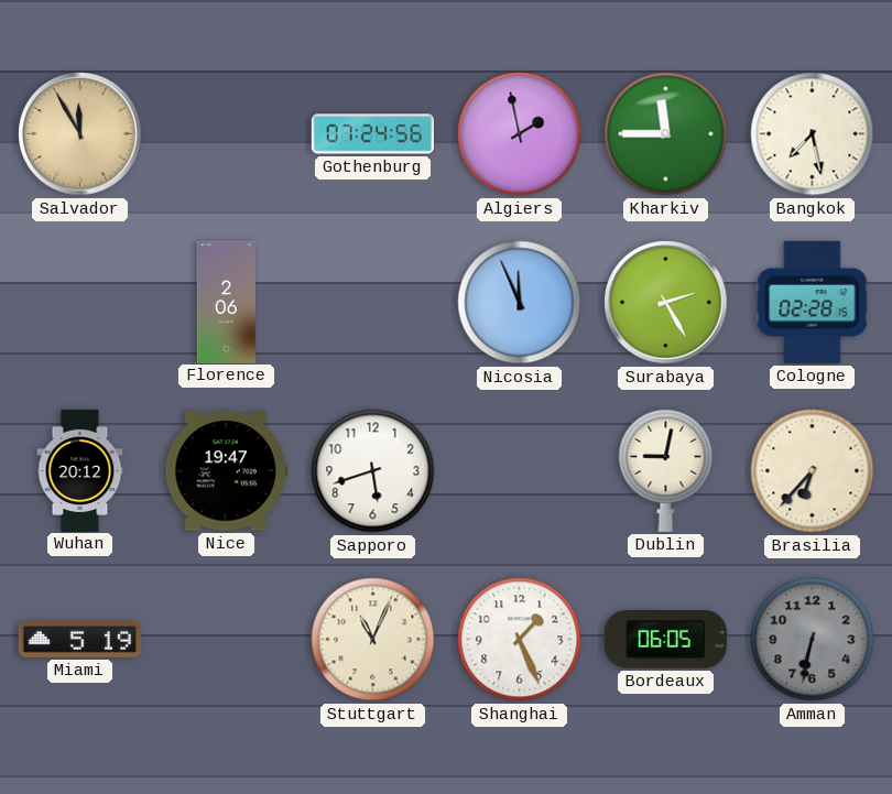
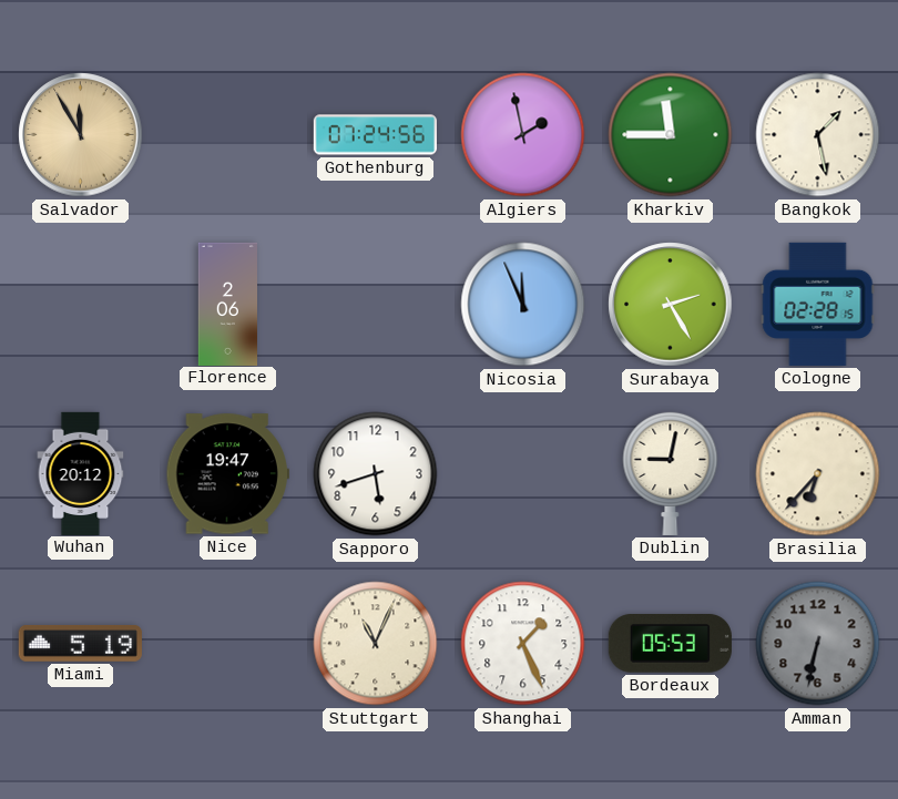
Bangkok: 7:28 -> 1:28
Bordeaux: 06:05 -> 05:53
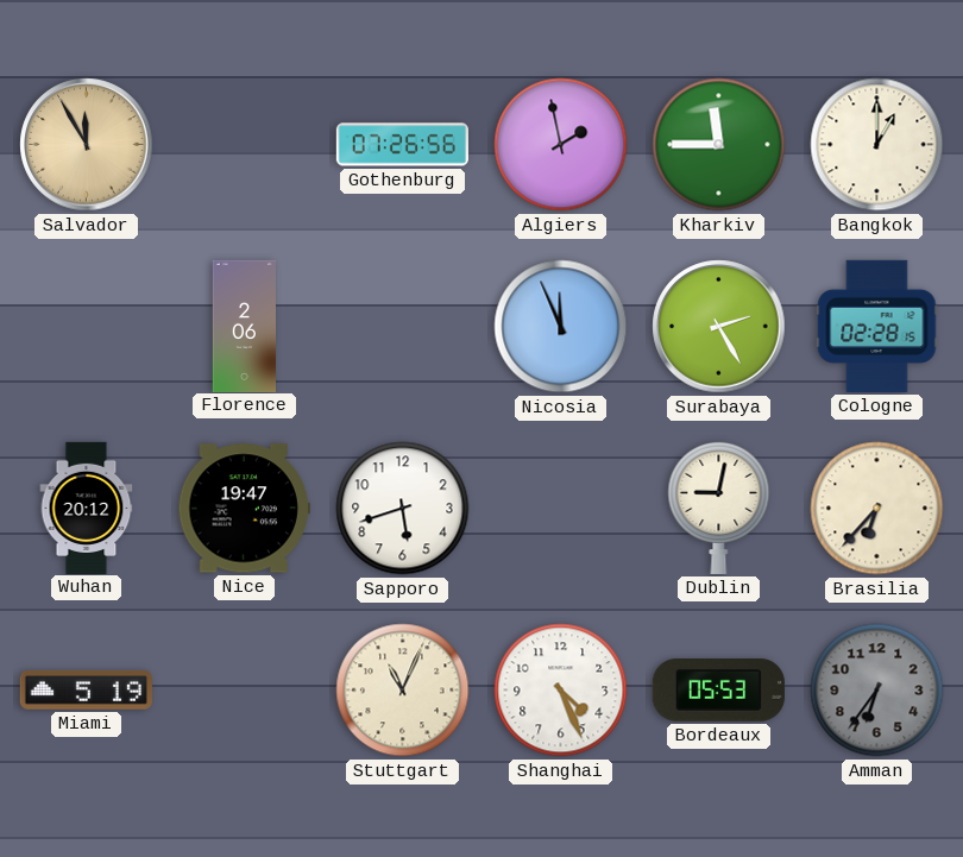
Gothenburg: 07:24 -> 07:26
Bangkok: 1:28 -> 1:00
Shanghai: 1:26 -> 4:26
Amman: 6:32 -> 6:36
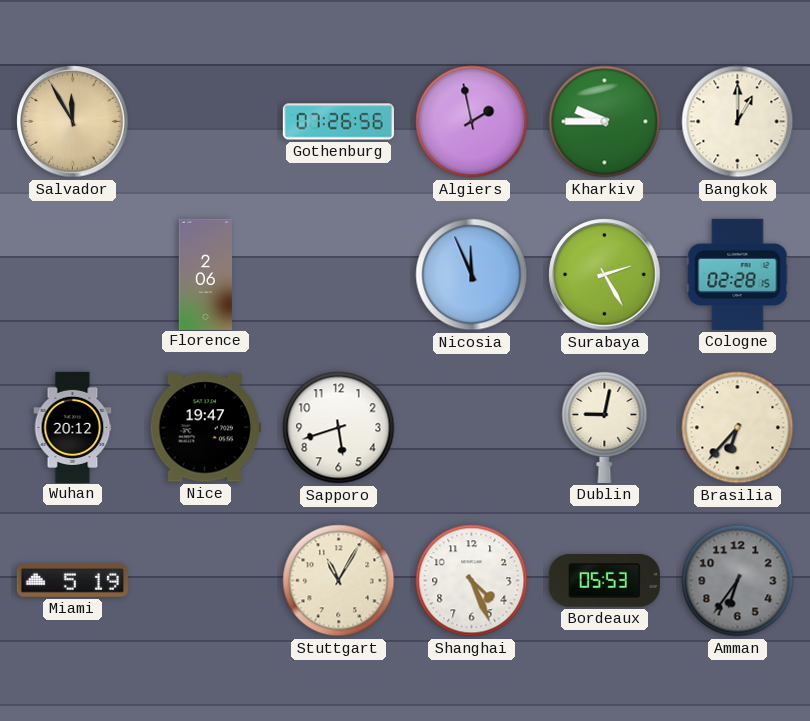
Kharkiv: 11:45 -> 9:45
Stuttgart: 11:04 -> 11:05
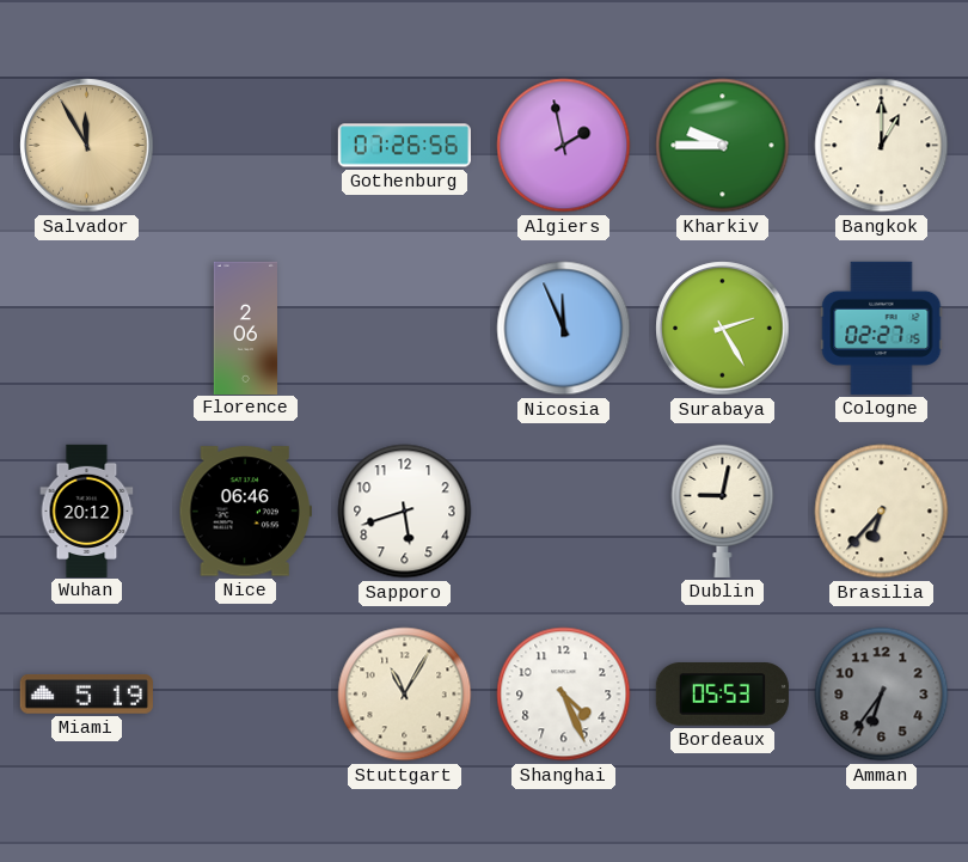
Cologne: 02:28 -> 02:27
Nice: 19:47 -> 06:46
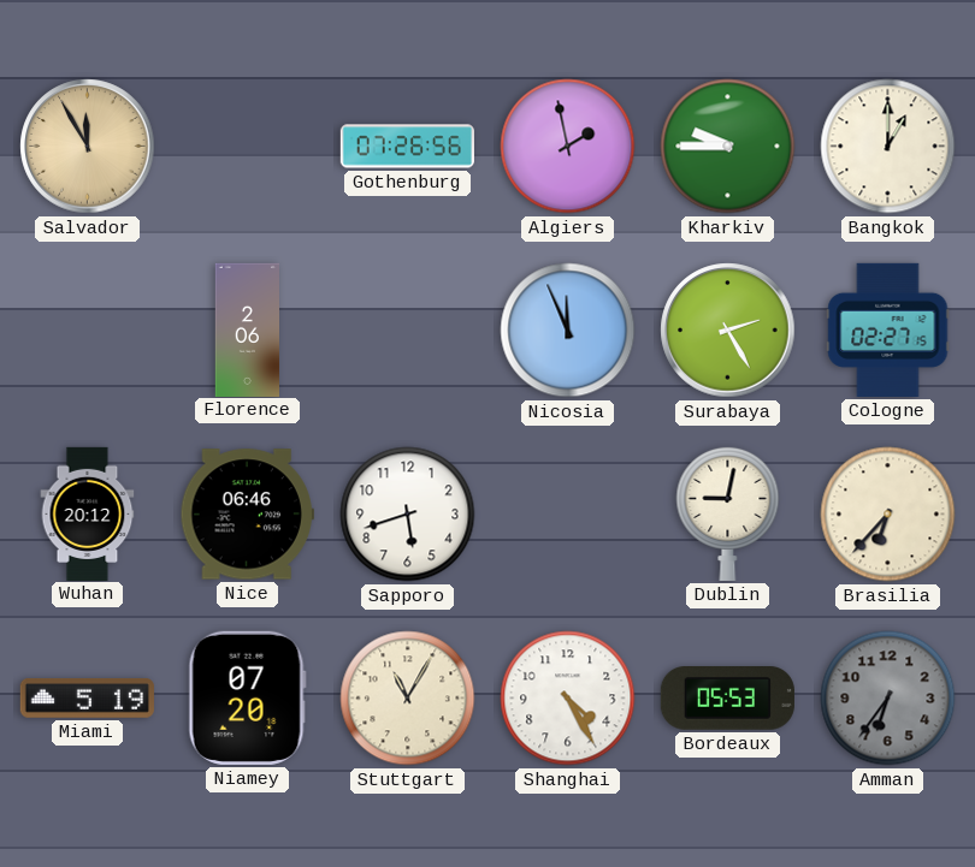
Niamey: none -> 07:20
Shanghai: 4:26 -> 4:25
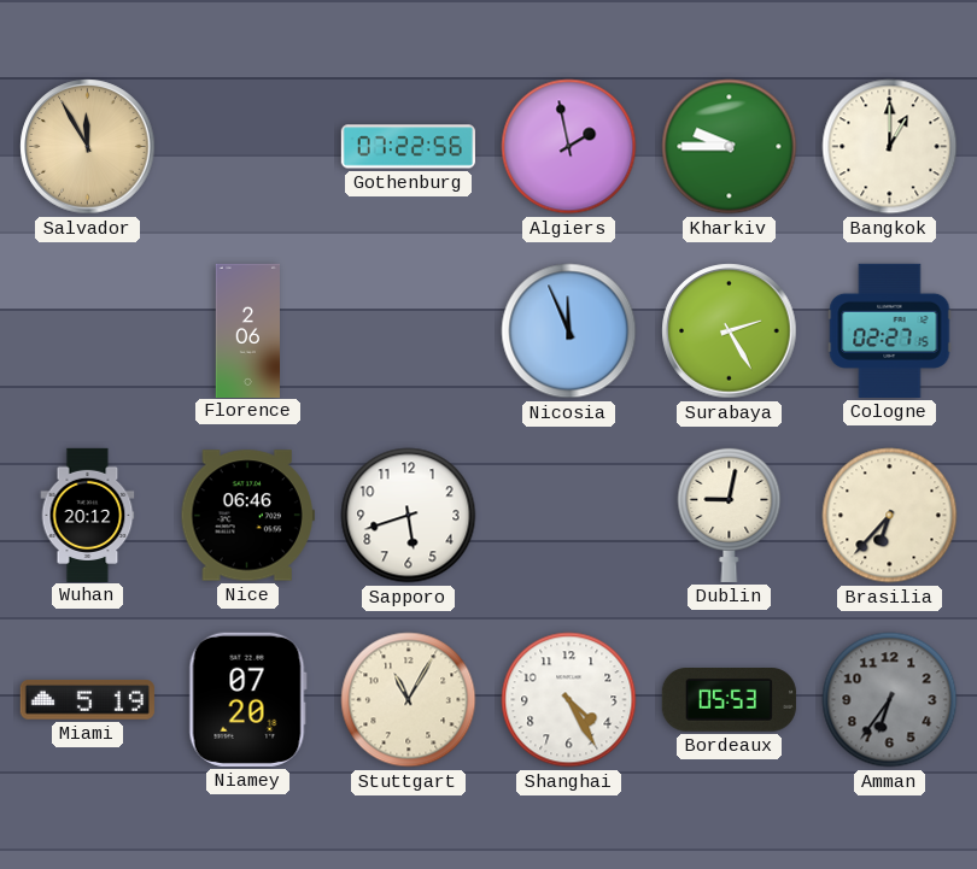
Gothenburg: 07:26 -> 07:22
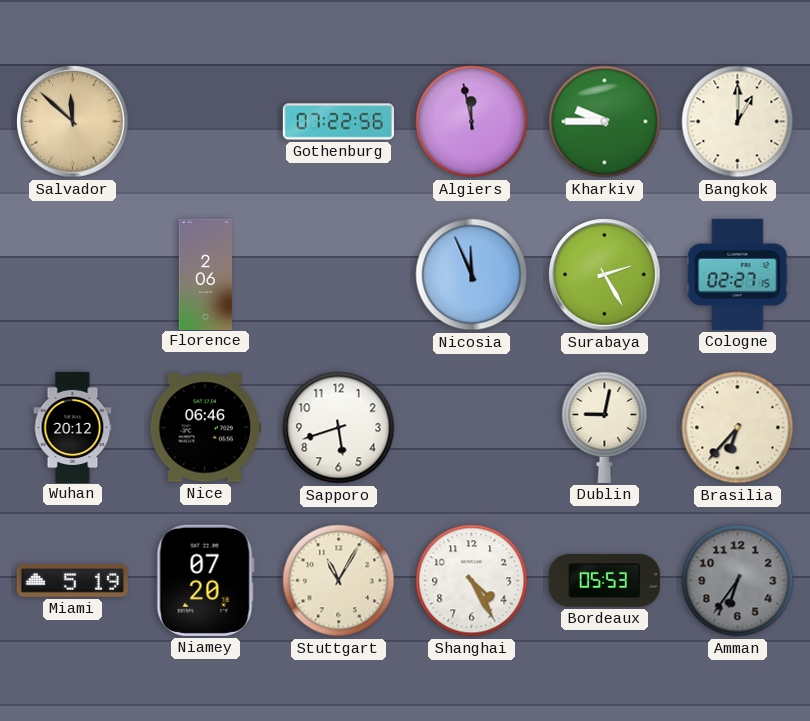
Salvador: 11:55 -> 11:52
Algiers: 1:58 -> 11:58
